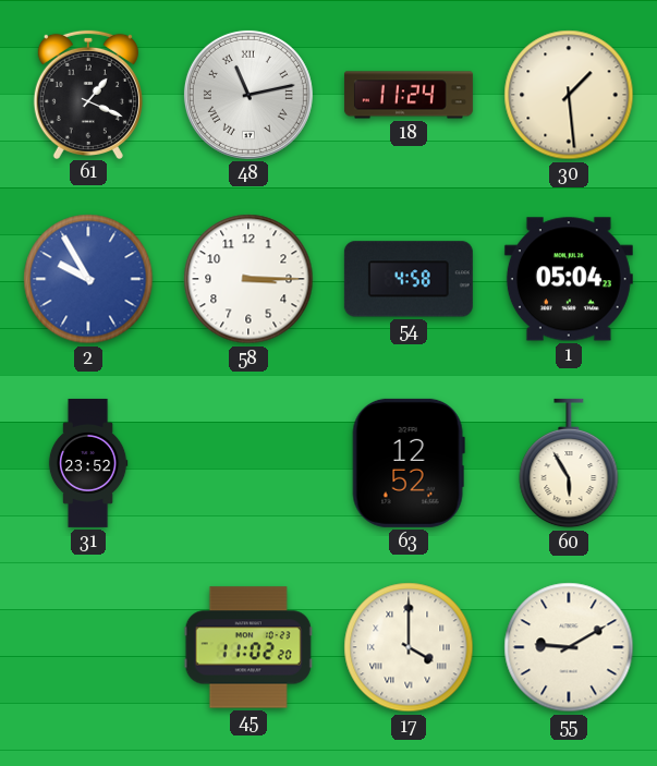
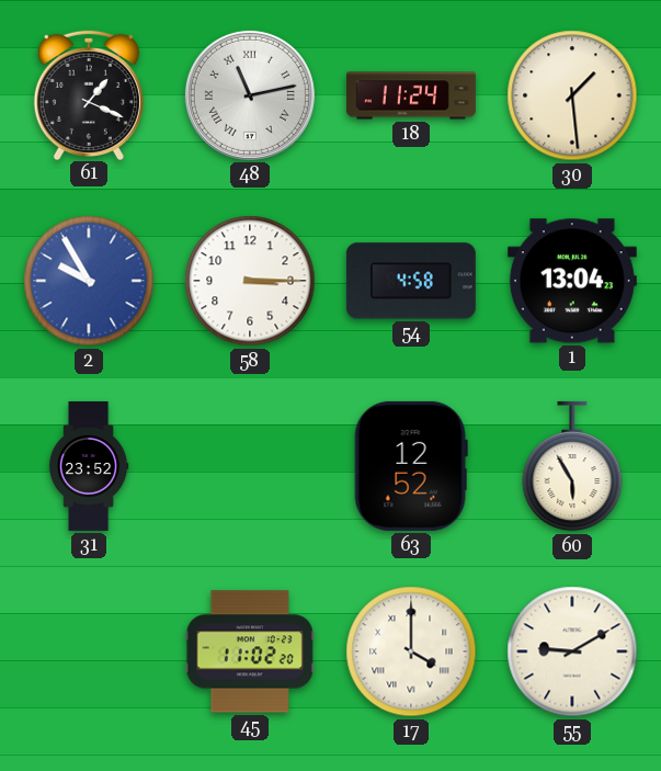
1: 05:04 -> 13:04
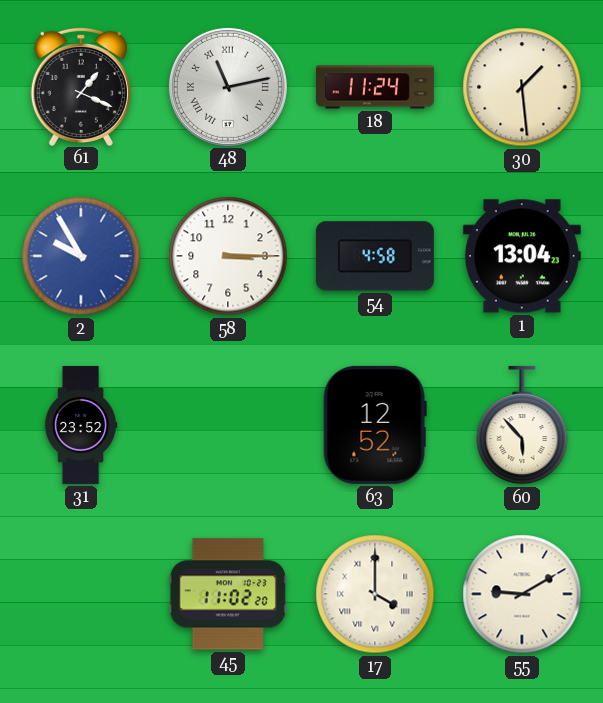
60: 5:55 -> 5:53
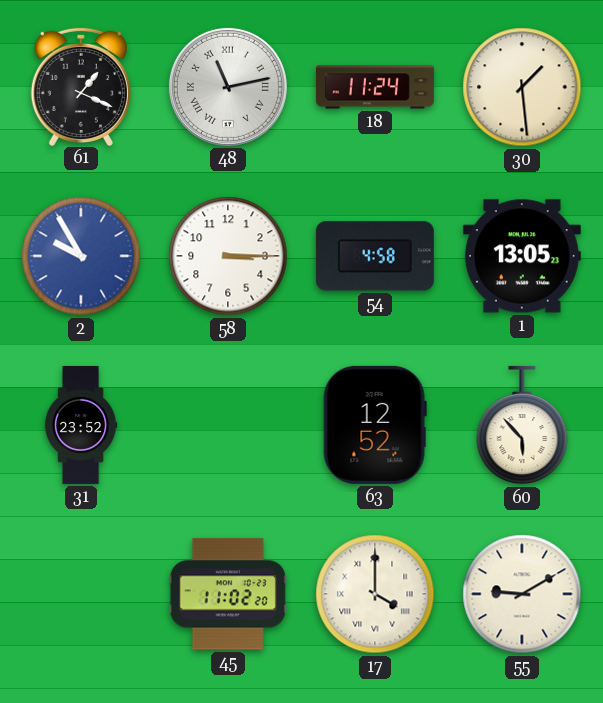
1: 13:04 -> 13:05
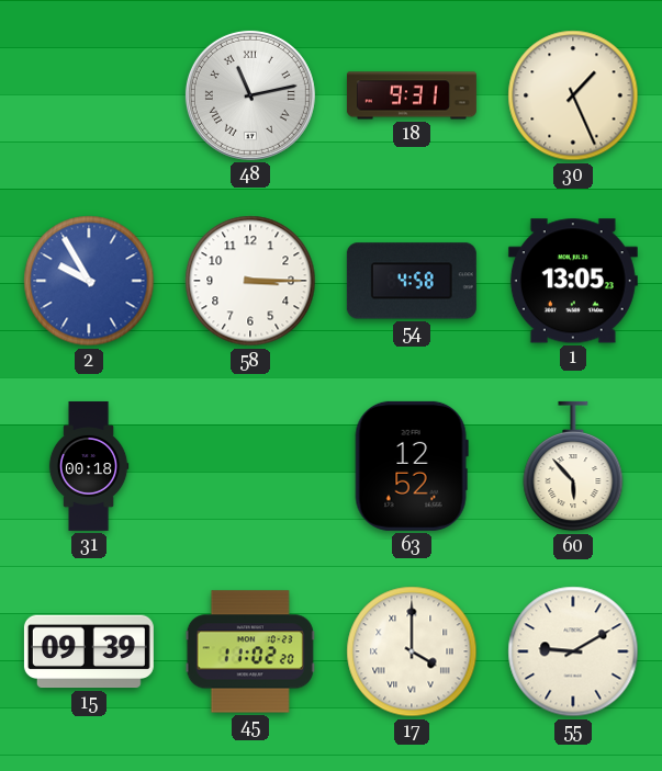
61: 1:19 -> none
18: 11:24 -> 9:31
30: 1:29 -> 1:26
31: 23:52 -> 00:18
15: none -> 09:39
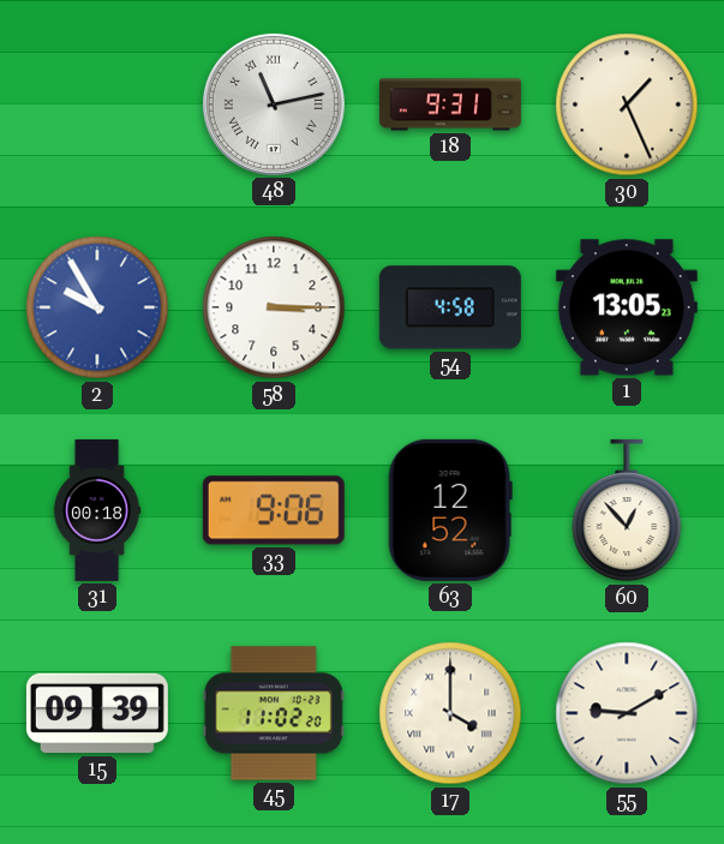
33: none -> 9:06
60: 5:53 -> 12:53
